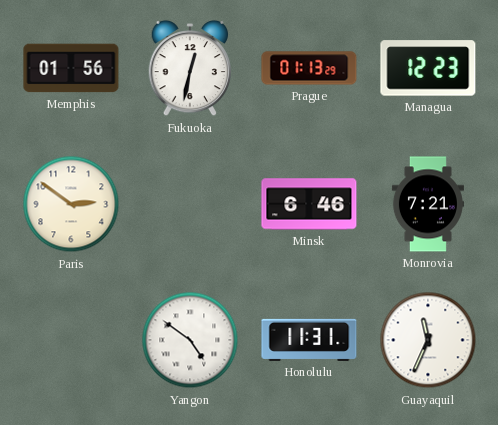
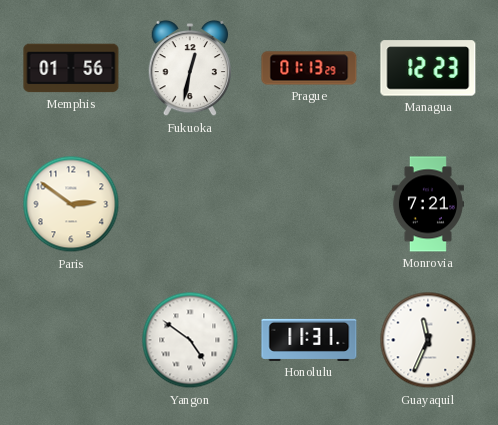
Minsk: 6:46 -> none
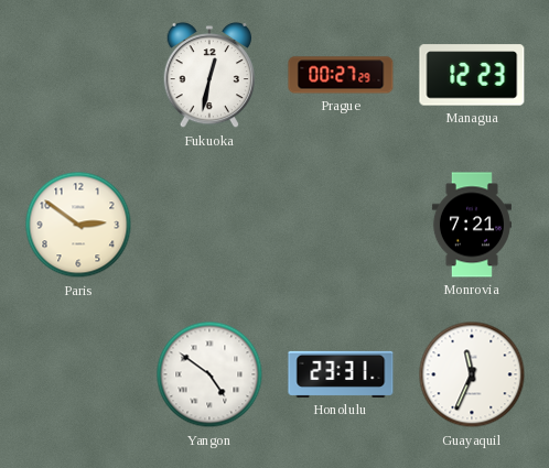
Memphis: 01:56 -> none
Prague: 01:13 -> 00:27
Honolulu: 11:31 -> 23:31
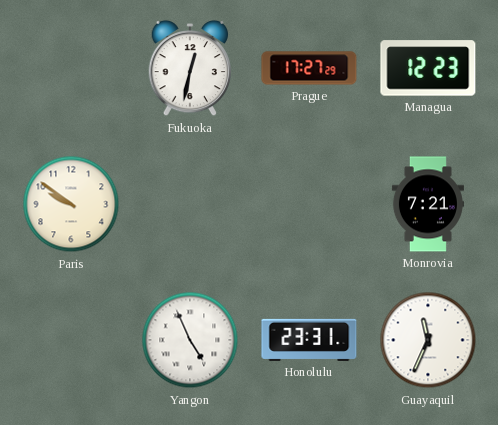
Prague: 00:27 -> 17:27
Paris: 2:51 -> 9:51
Yangon: 4:51 -> 4:56
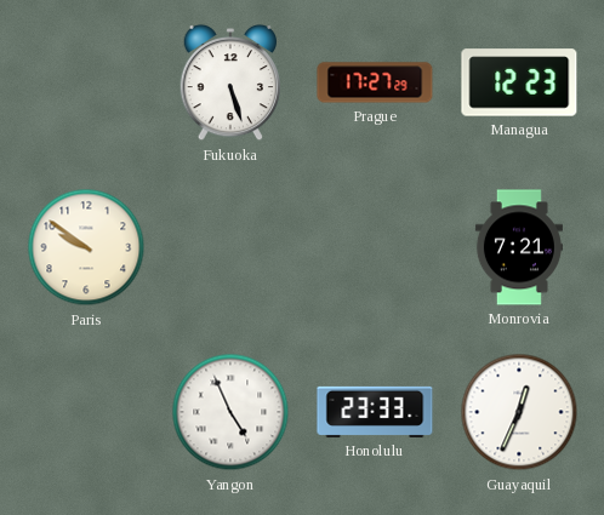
Fukuoka: 12:32 -> 5:27
Honolulu: 23:31 -> 23:33
Guayaquil: 11:34 -> 12:34
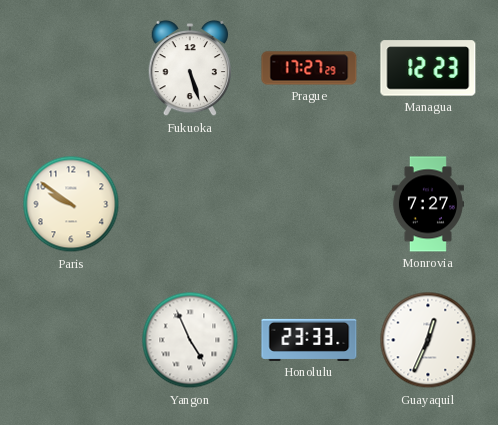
Monrovia: 7:21 -> 7:27
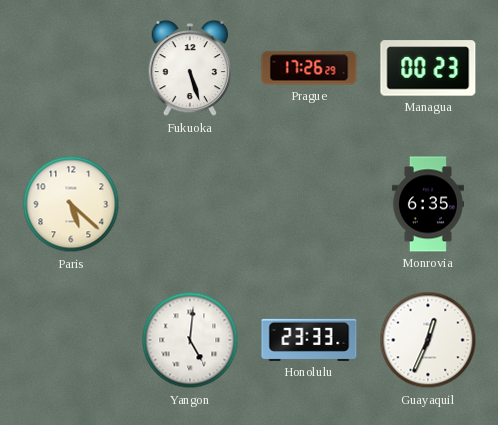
Prague: 17:27 -> 17:26
Managua: 12:23 -> 00:23
Paris: 9:51 -> 5:22
Monrovia: 7:27 -> 6:35
Yangon: 4:56 -> 5:01
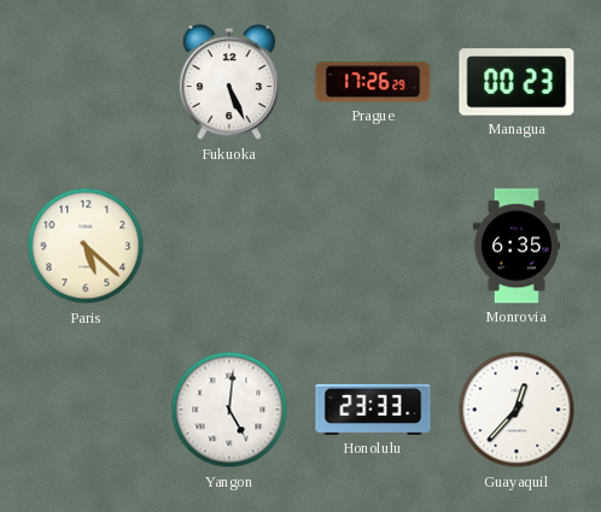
Fukuoka: 5:27 -> 5:26
Guayaquil: 12:34 -> 12:37
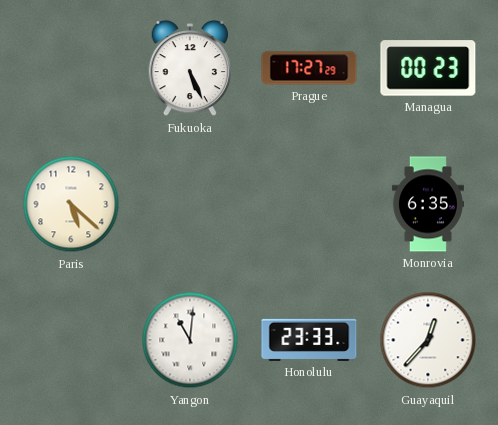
Prague: 17:26 -> 17:27
Yangon: 5:01 -> 11:01
